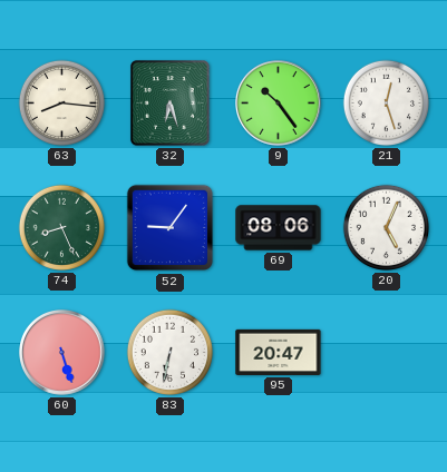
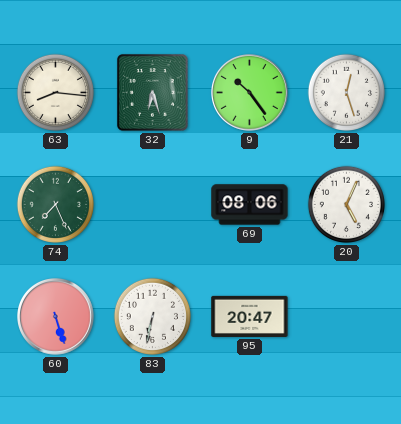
74: 8:26 -> 7:26
52: 9:06 -> none
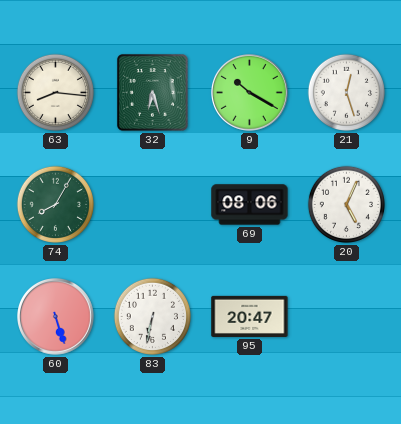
9: 10:24 -> 10:20
74: 7:26 -> 8:05
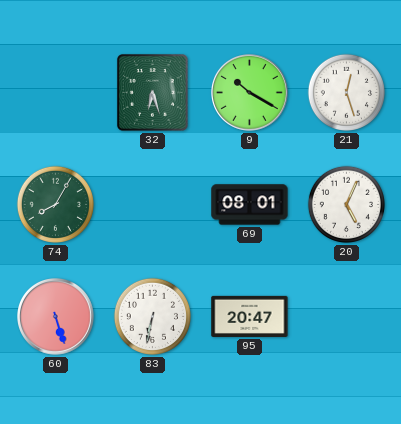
63: 8:16 -> none
69: 08:06 -> 08:01
